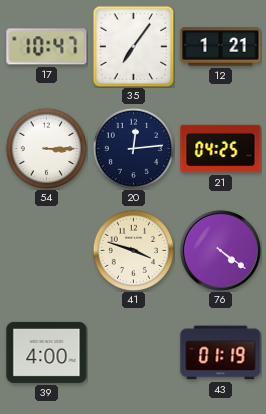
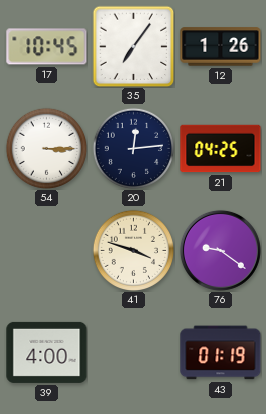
17: 10:47 -> 10:45
12: 1:21 -> 1:26
76: 4:21 -> 9:21
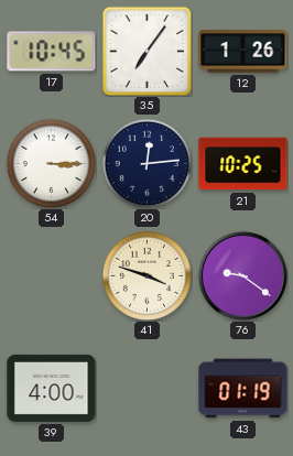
21: 04:25 -> 10:25
